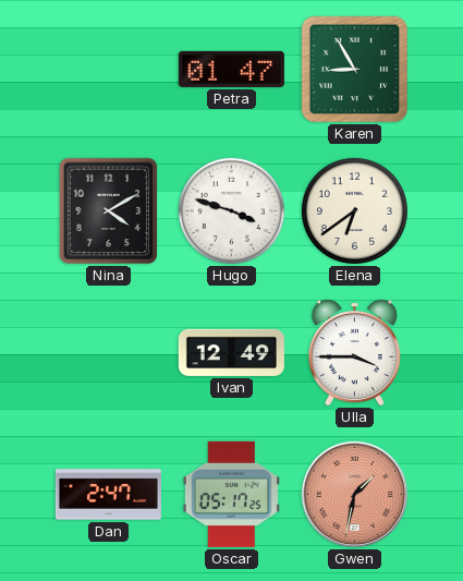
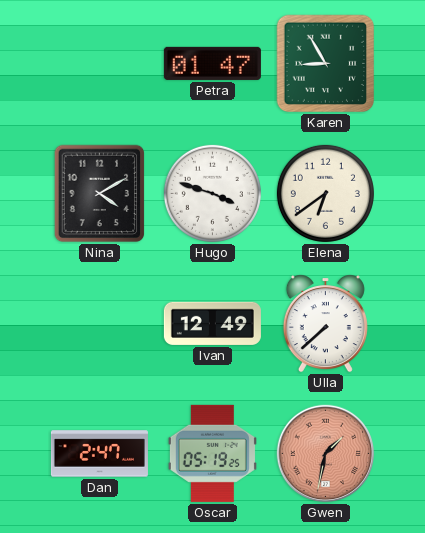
Ulla: 3:45 -> 7:38
Oscar: 05:17 -> 05:19
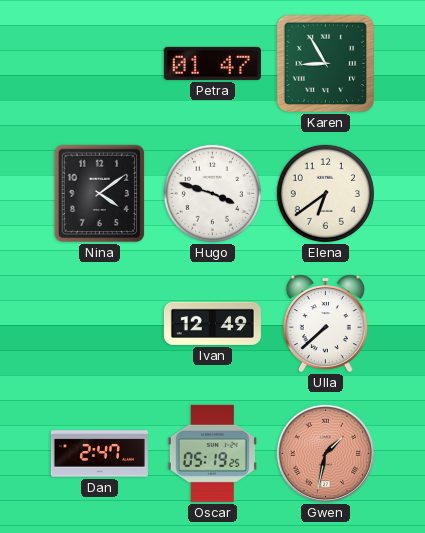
Nina: 4:10 -> 4:09
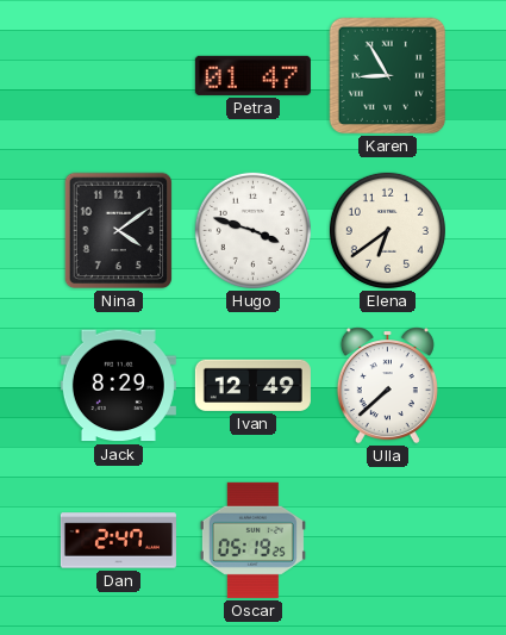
Jack: none -> 8:29
Gwen: 1:32 -> none
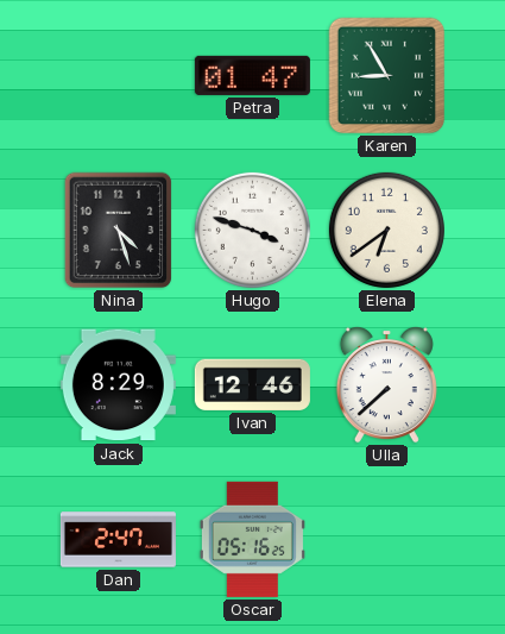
Nina: 4:09 -> 4:27
Ivan: 12:49 -> 12:46
Oscar: 05:19 -> 05:16
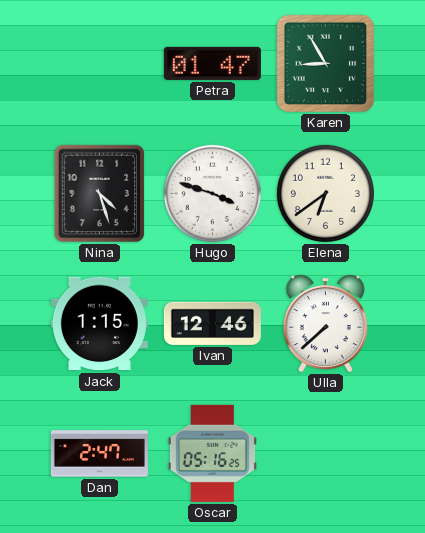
Jack: 8:29 -> 1:15
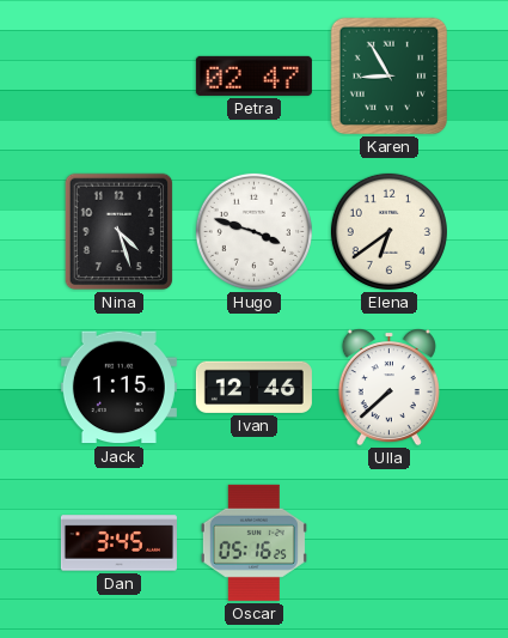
Petra: 01:47 -> 02:47
Dan: 2:47 -> 3:45
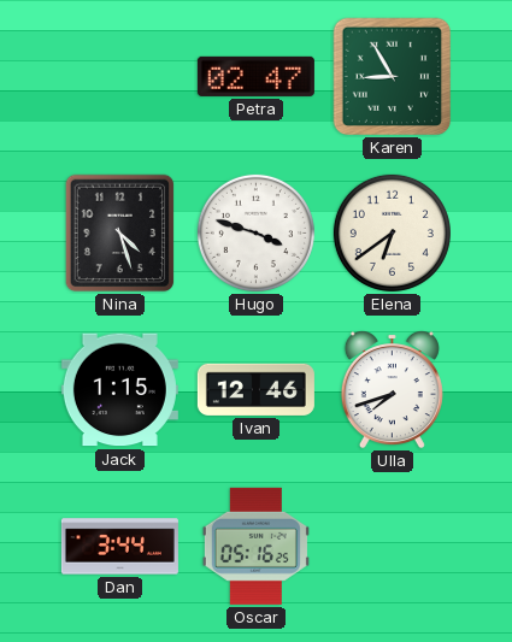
Ulla: 7:38 -> 7:42
Dan: 3:45 -> 3:44
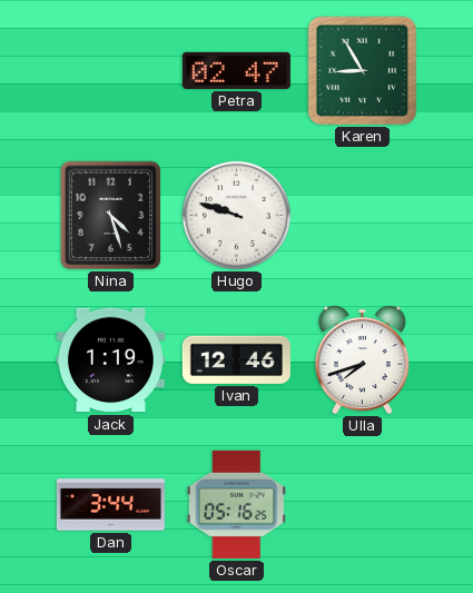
Hugo: 3:48 -> 9:48
Elena: 6:39 -> none
Jack: 1:15 -> 1:19
